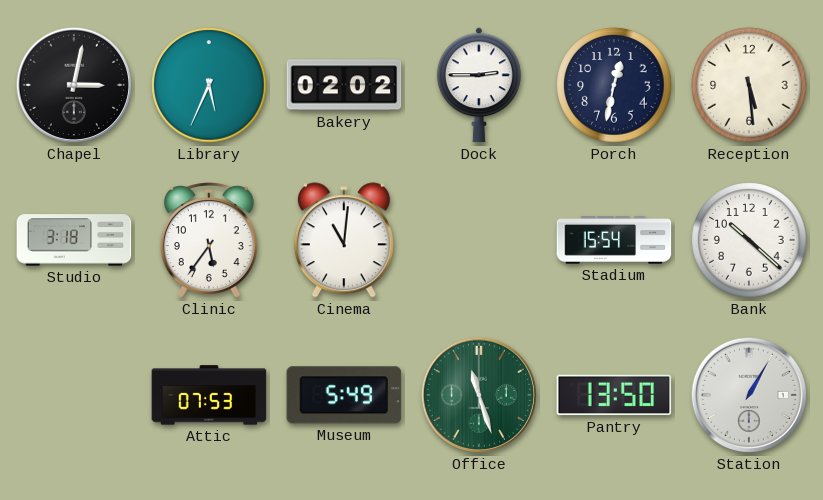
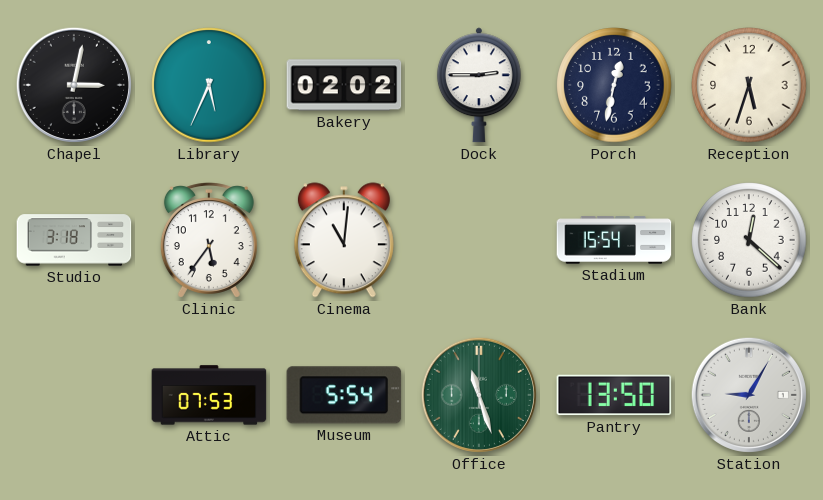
Reception: 5:29 -> 5:33
Bank: 10:22 -> 12:22
Museum: 5:49 -> 5:54
Station: 1:05 -> 9:05
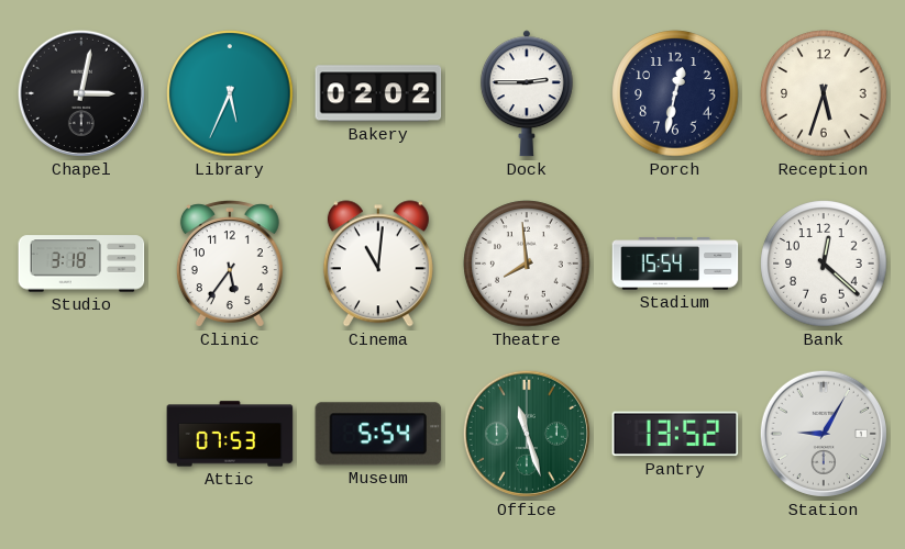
Theatre: none -> 7:59
Pantry: 13:50 -> 13:52
